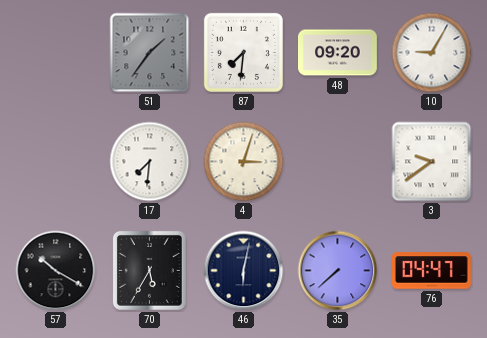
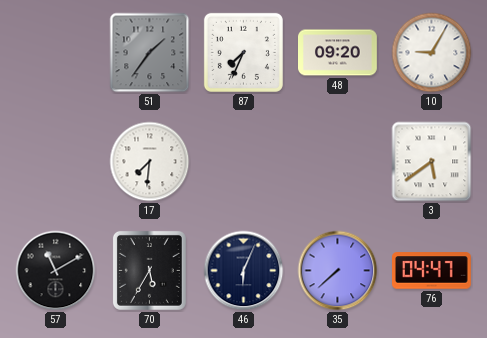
87: 7:31 -> 7:34
4: 3:03 -> none
3: 9:39 -> 5:39
57: 10:20 -> 11:10
46: 6:02 -> 6:04
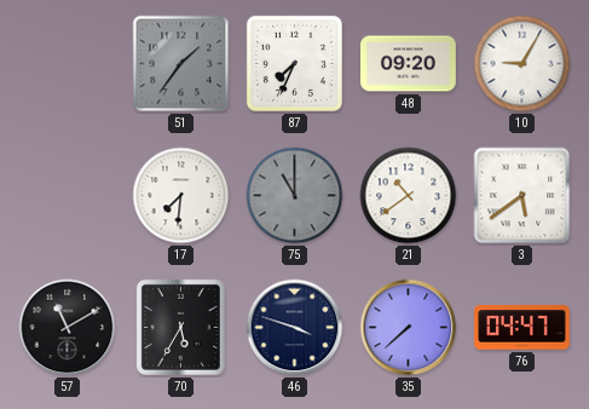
75: none -> 11:00
21: none -> 10:39
46: 6:04 -> 3:48
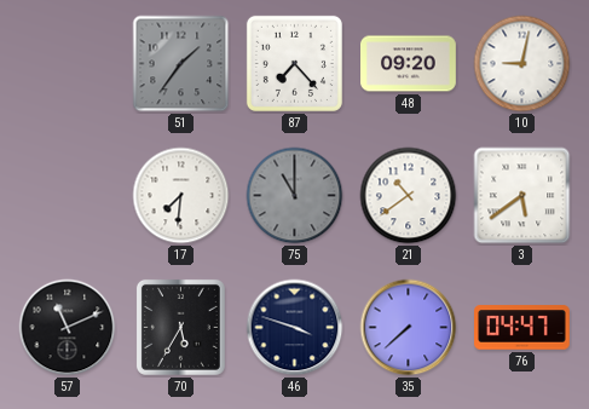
87: 7:34 -> 7:23
10: 9:05 -> 9:02
57: 11:10 -> 11:11
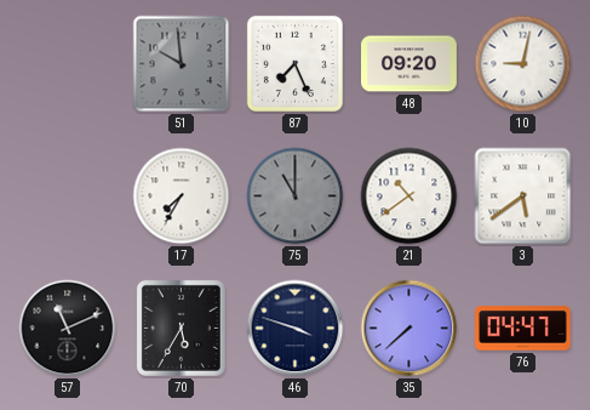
51: 1:36 -> 9:59
87: 7:23 -> 7:26
17: 7:31 -> 7:35
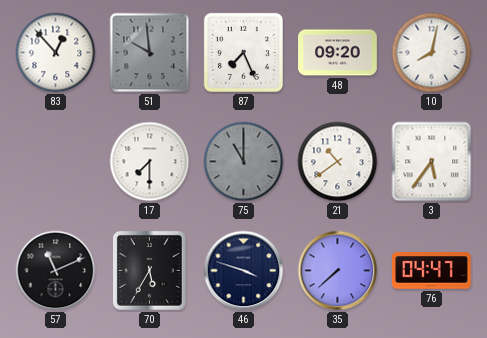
83: none -> 12:53
10: 9:02 -> 8:02
17: 7:35 -> 7:30
3: 5:39 -> 5:36
